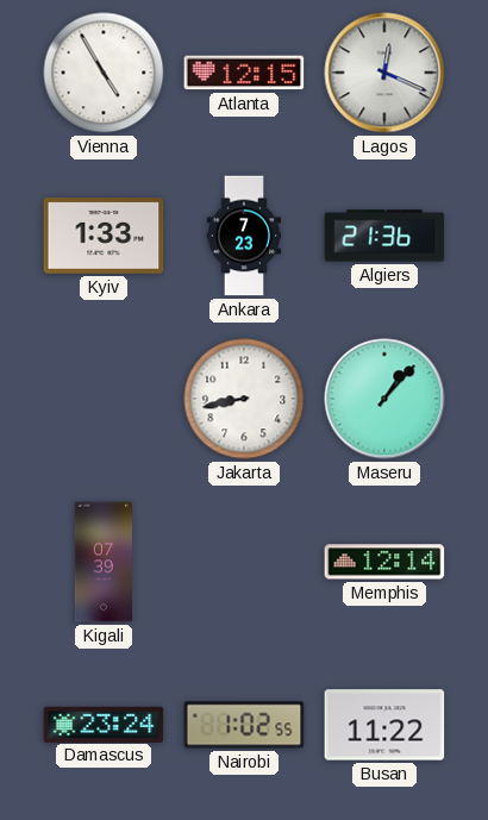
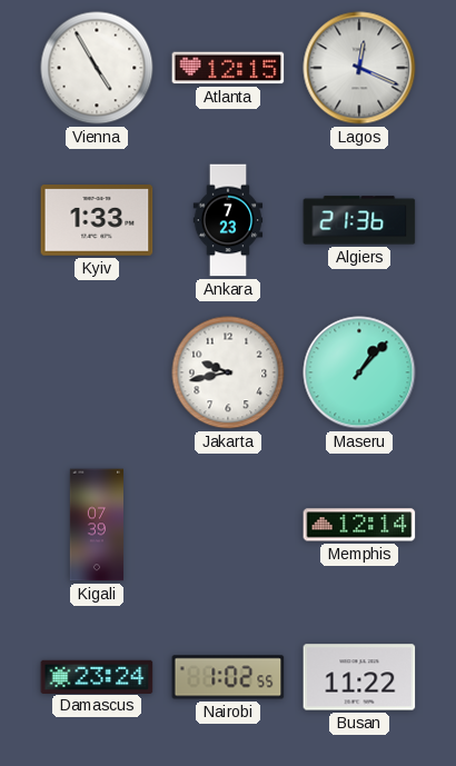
Jakarta: 8:43 -> 9:43
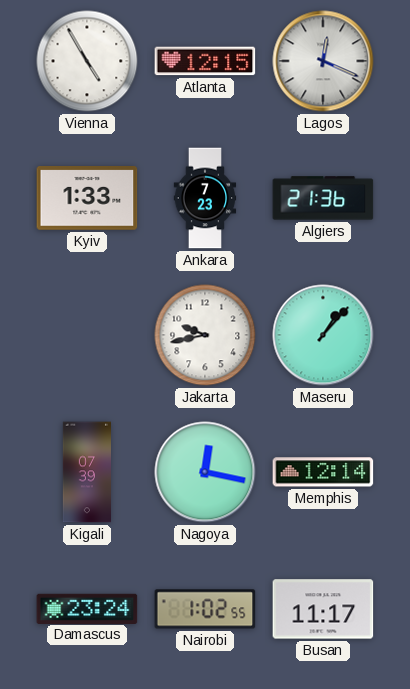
Nagoya: none -> 12:17
Busan: 11:22 -> 11:17
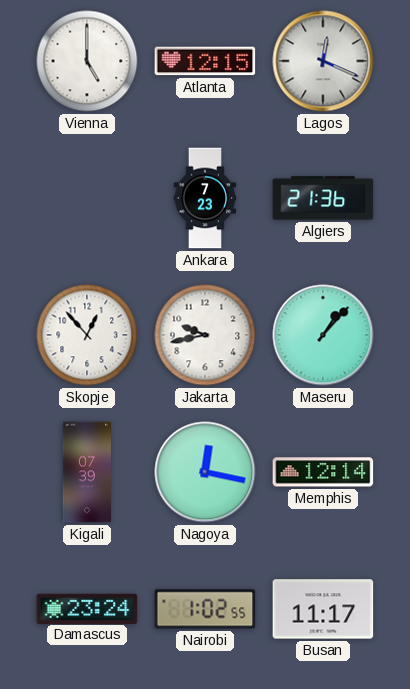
Vienna: 4:55 -> 5:00
Kyiv: 1:33 -> none
Skopje: none -> 12:53
